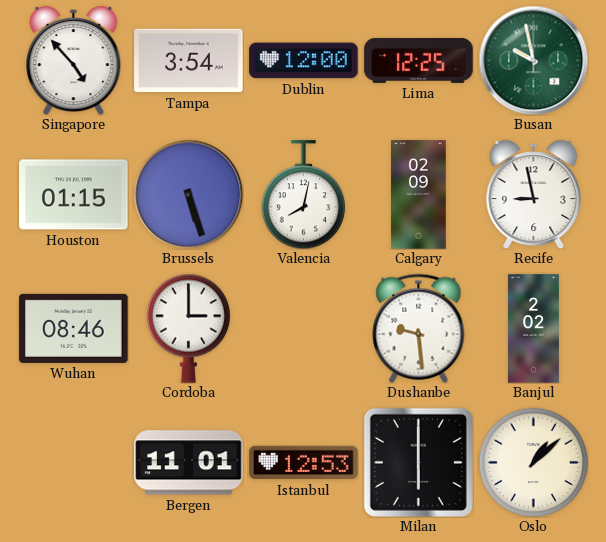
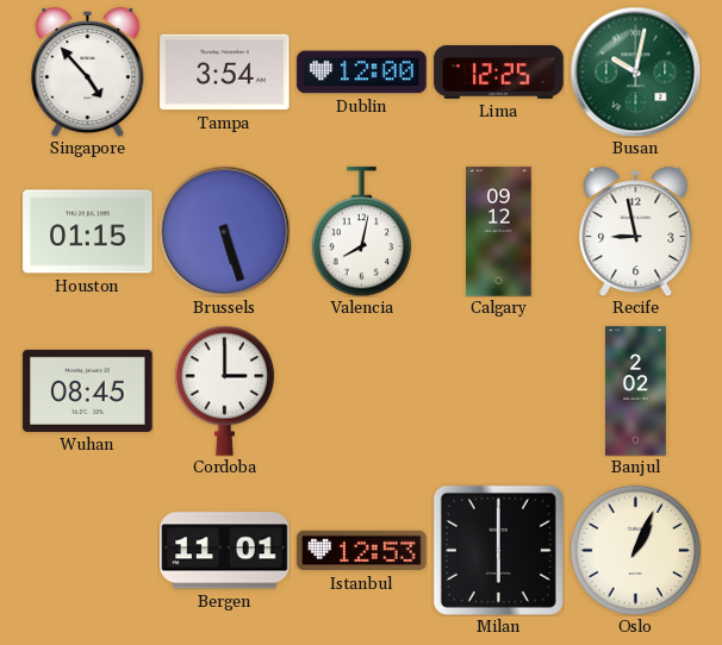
Busan: 9:58 -> 10:02
Calgary: 02:09 -> 09:12
Wuhan: 08:46 -> 08:45
Dushanbe: 9:29 -> none
Oslo: 1:08 -> 1:04
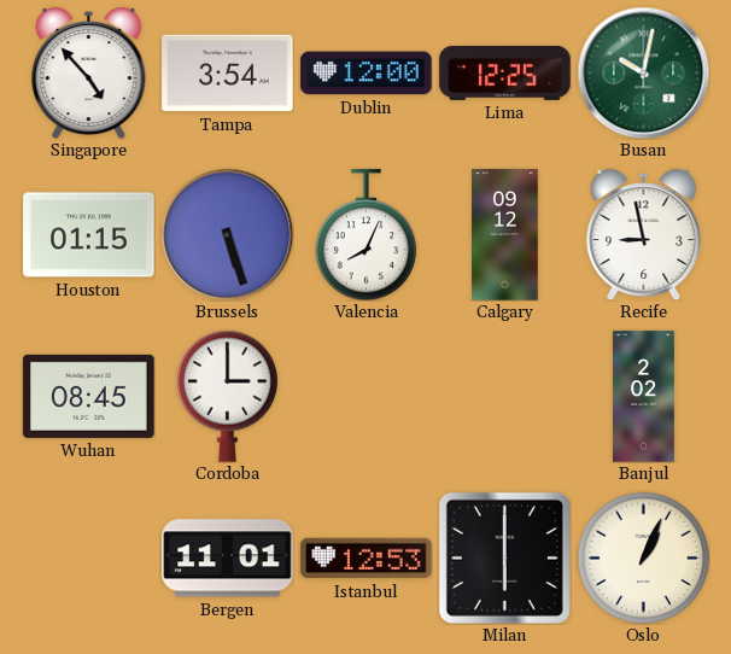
Valencia: 8:02 -> 8:04
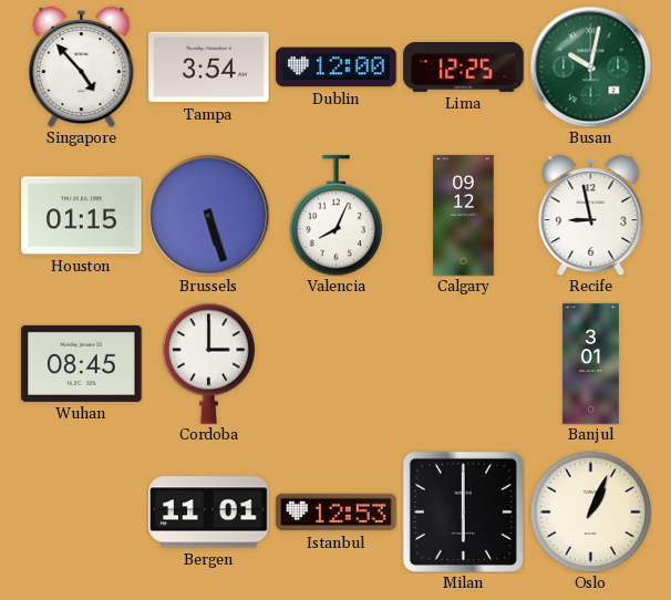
Banjul: 2:02 -> 3:01
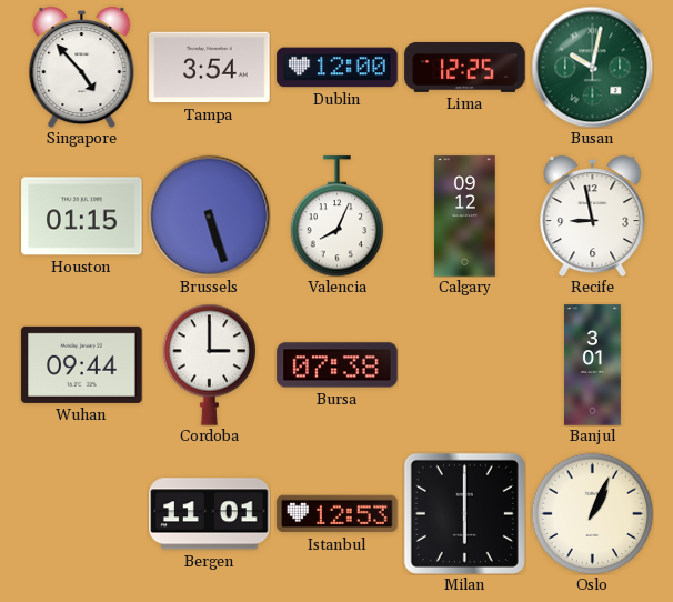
Wuhan: 08:45 -> 09:44
Bursa: none -> 07:38
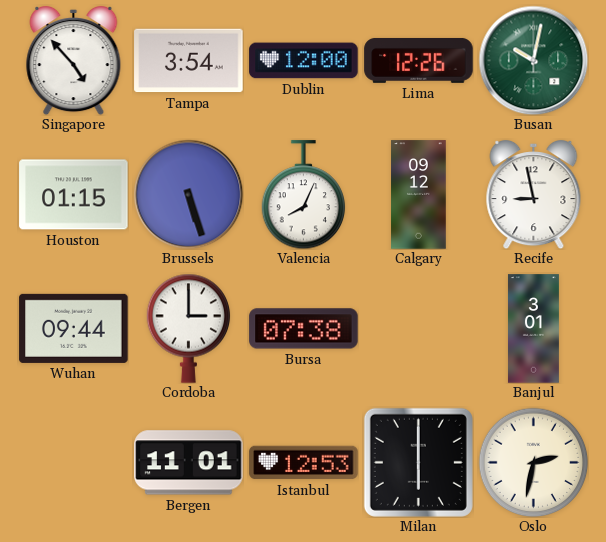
Lima: 12:25 -> 12:26
Oslo: 1:04 -> 2:32
